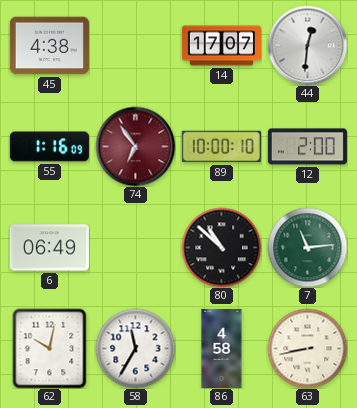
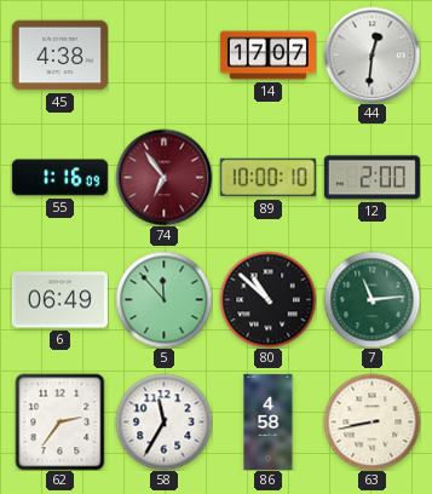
5: none -> 11:53
62: 10:02 -> 2:36
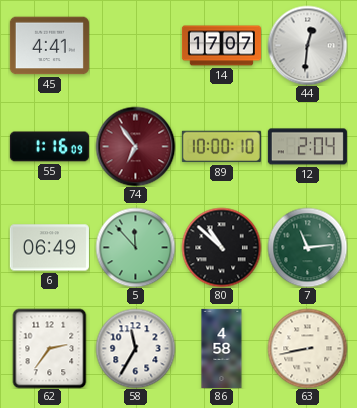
45: 4:38 -> 4:41
12: 2:00 -> 2:04
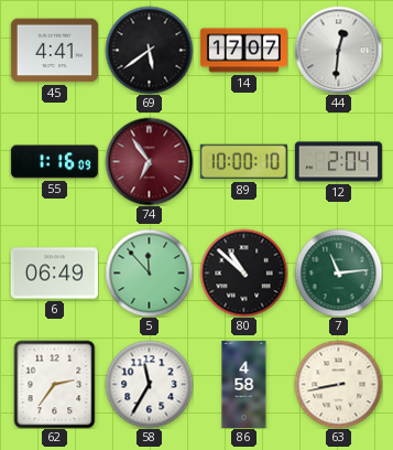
69: none -> 5:39
